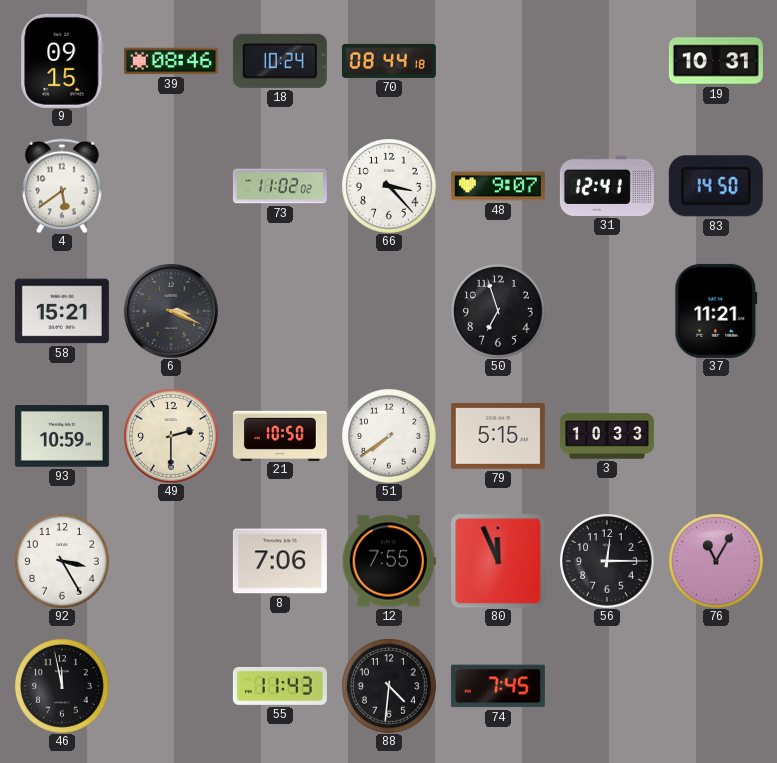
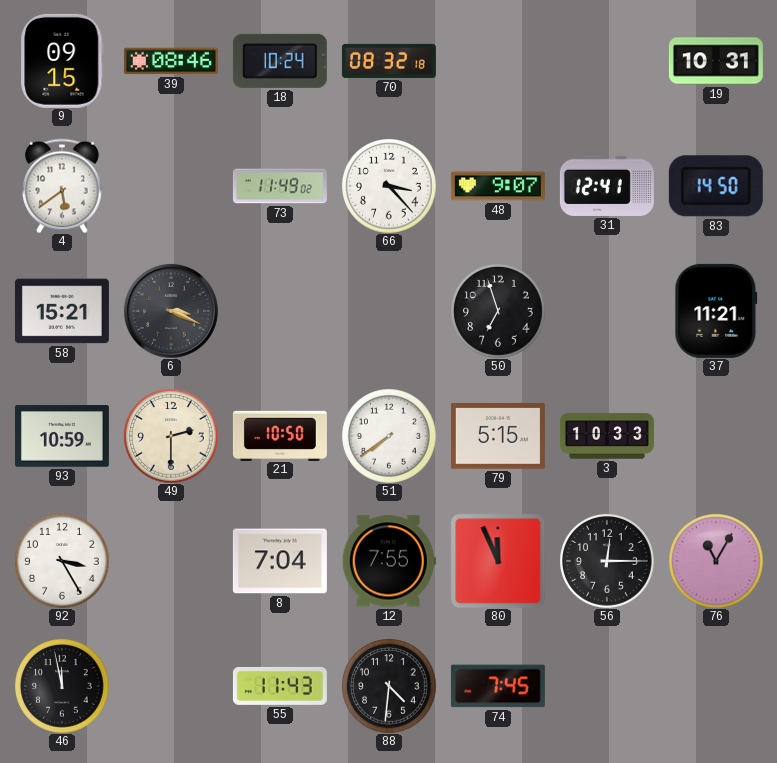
70: 08:44 -> 08:32
73: 11:02 -> 11:49
8: 7:06 -> 7:04
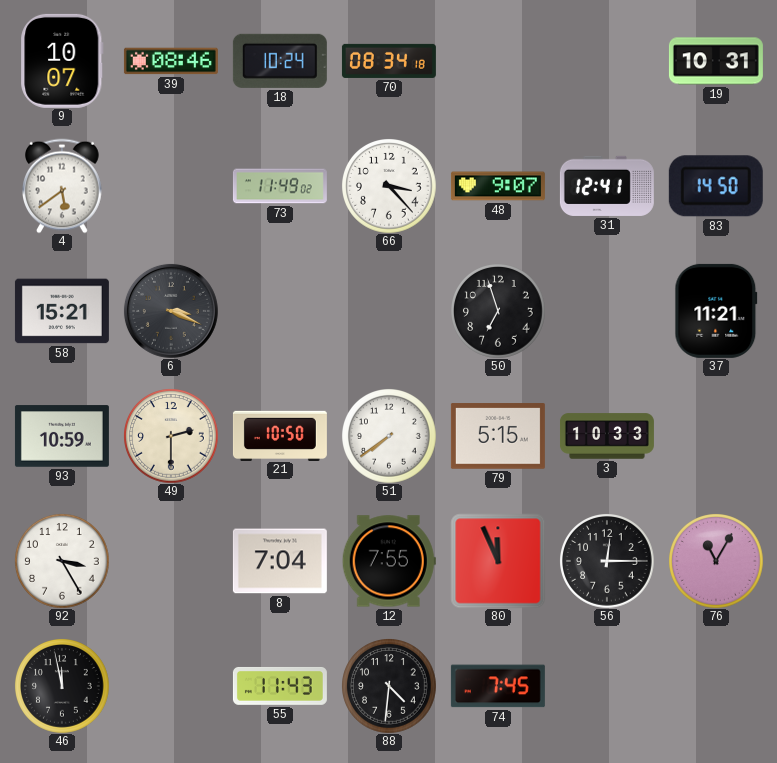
9: 09:15 -> 10:07
70: 08:32 -> 08:34
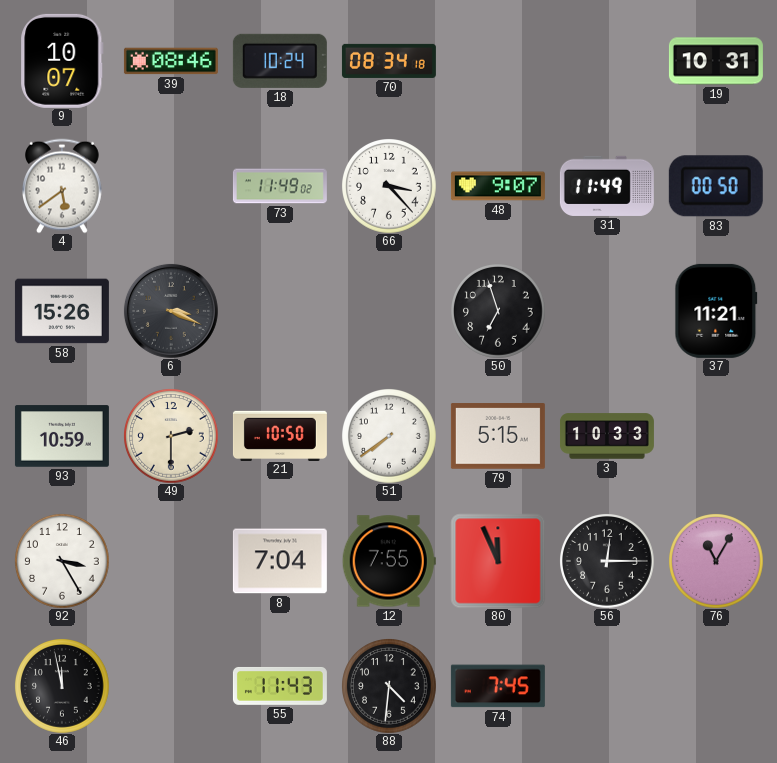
31: 12:41 -> 11:49
83: 14:50 -> 00:50
58: 15:21 -> 15:26
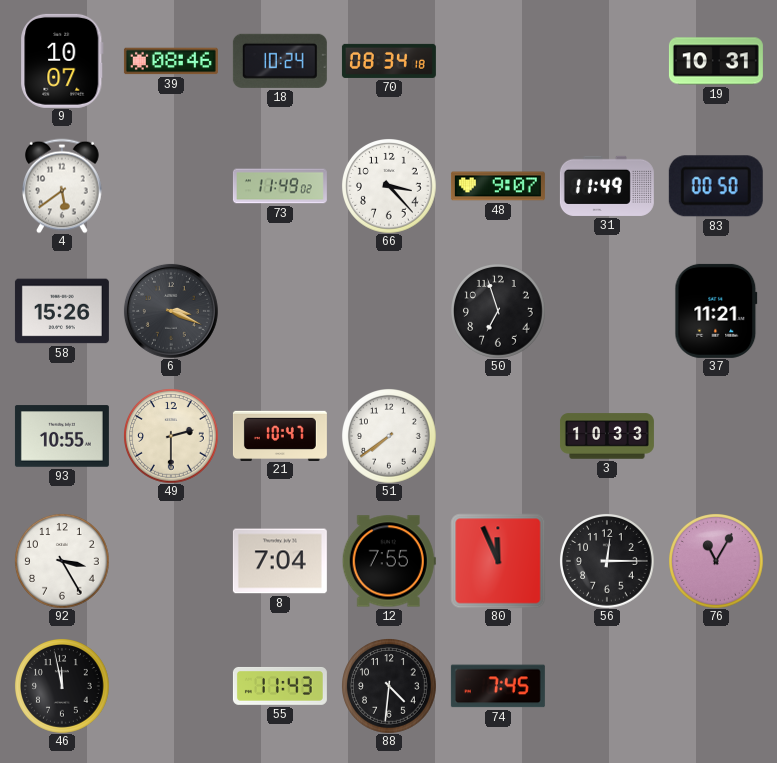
93: 10:59 -> 10:55
21: 10:50 -> 10:47
79: 5:15 -> none
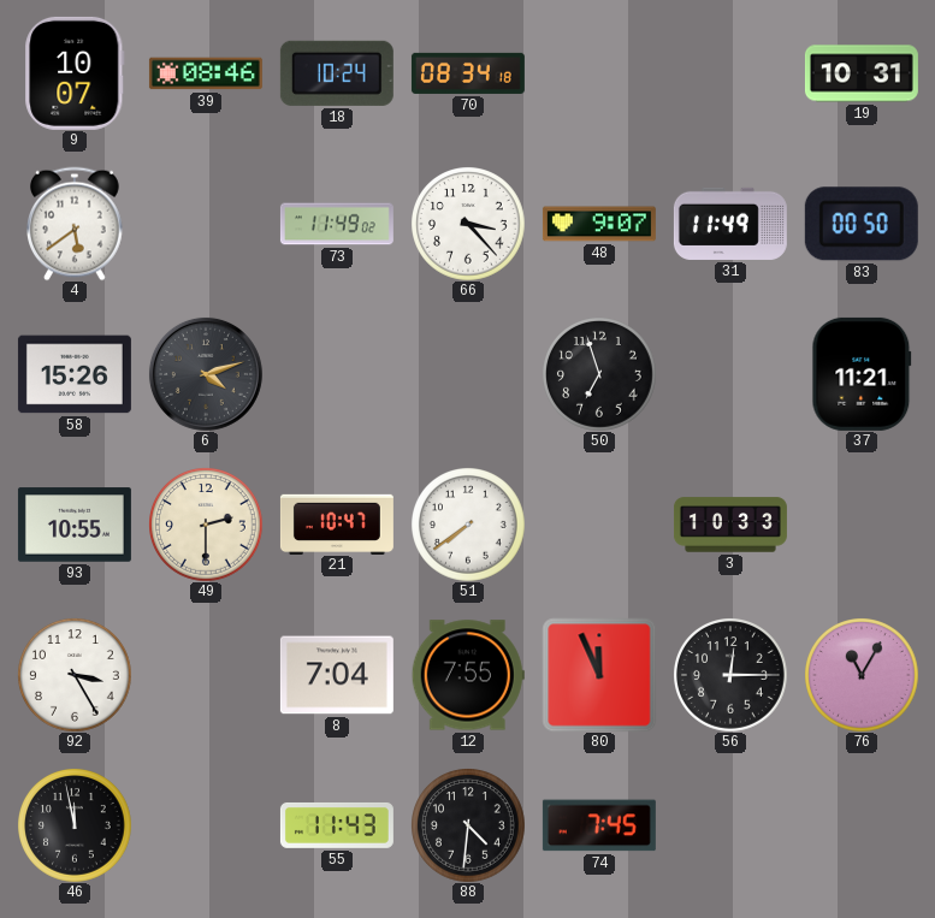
6: 3:19 -> 4:12
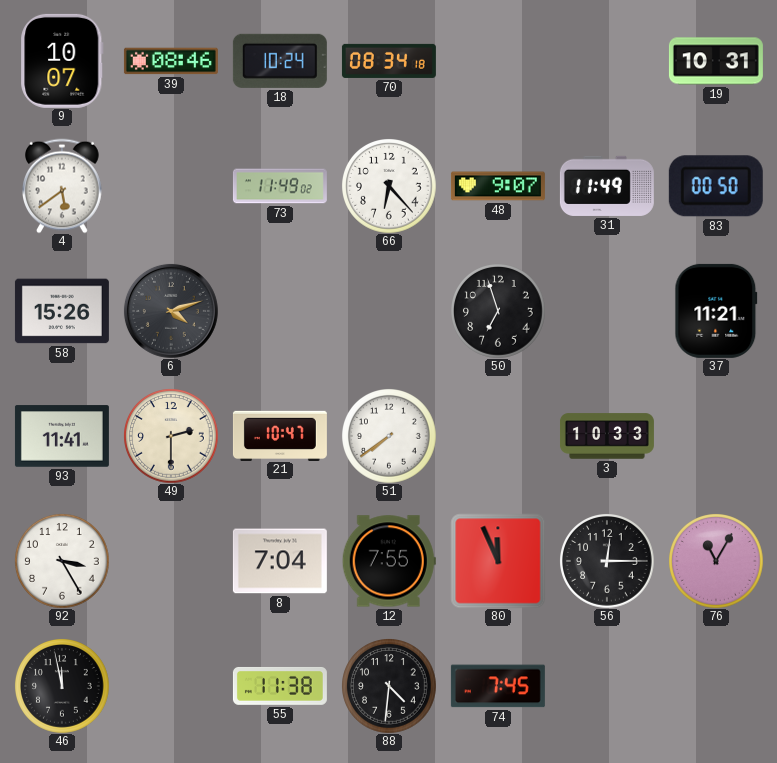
66: 3:23 -> 6:23
93: 10:55 -> 11:41
55: 11:43 -> 11:38
